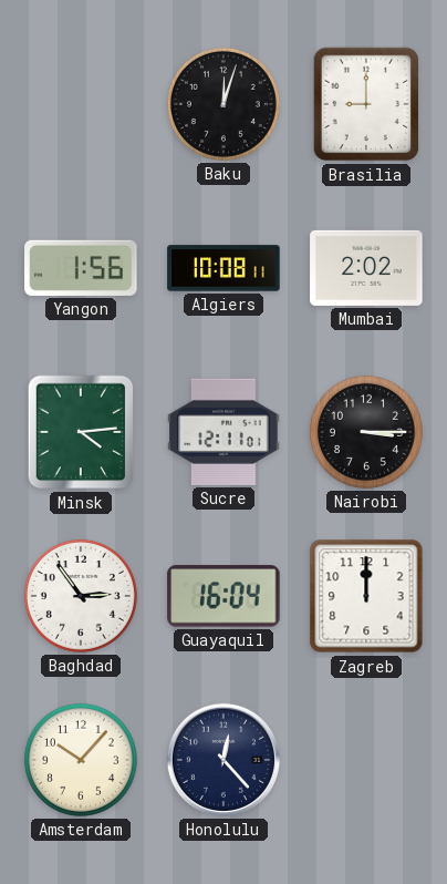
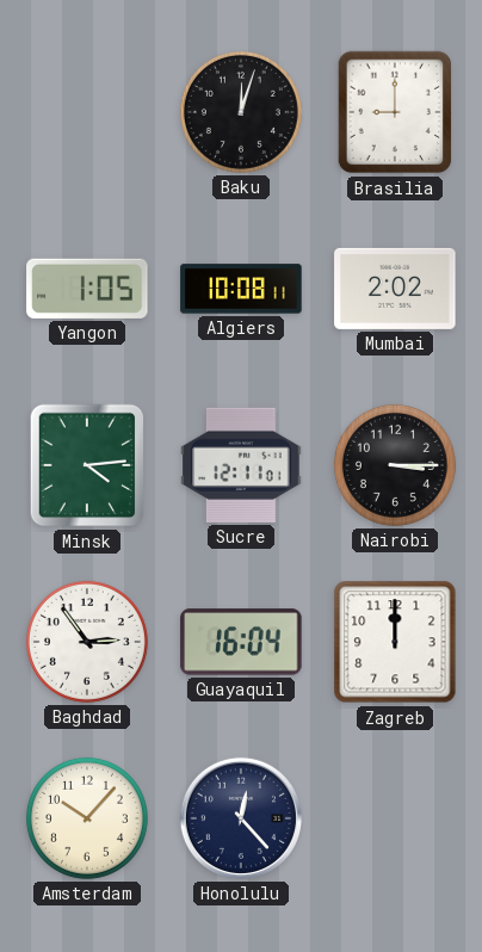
Yangon: 1:56 -> 1:05
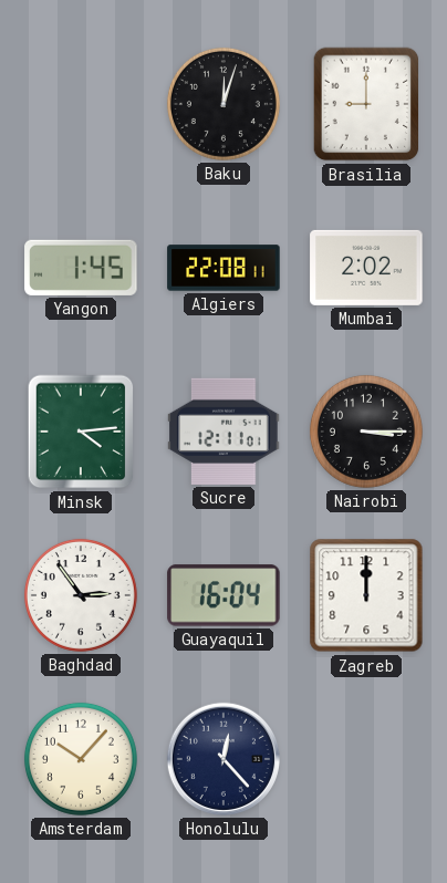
Yangon: 1:05 -> 1:45
Algiers: 10:08 -> 22:08
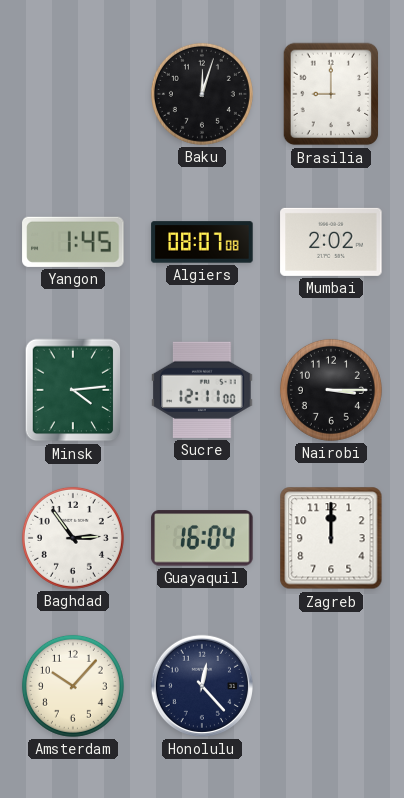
Algiers: 22:08 -> 08:07
Sucre: 12:11:01 -> 12:11:00
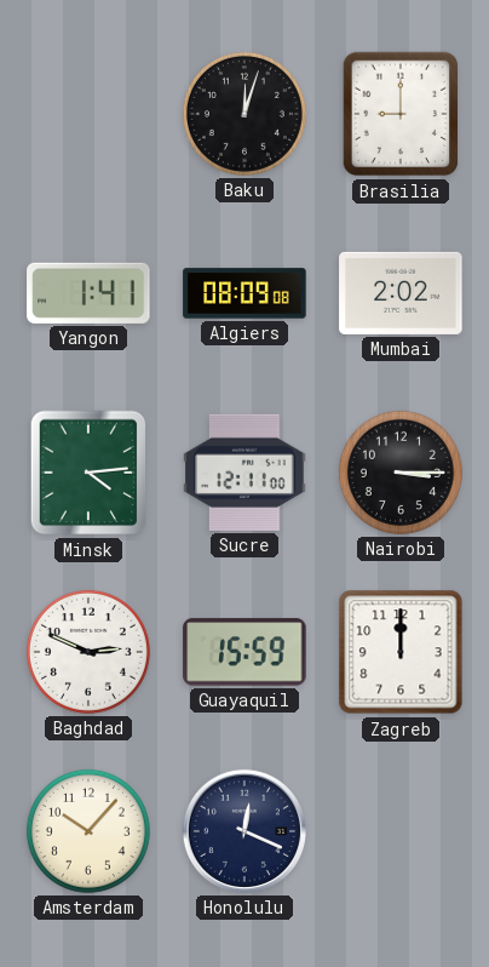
Yangon: 1:45 -> 1:41
Algiers: 08:07 -> 08:09
Baghdad: 2:54 -> 2:49
Guayaquil: 16:04 -> 15:59
Honolulu: 12:23 -> 12:19
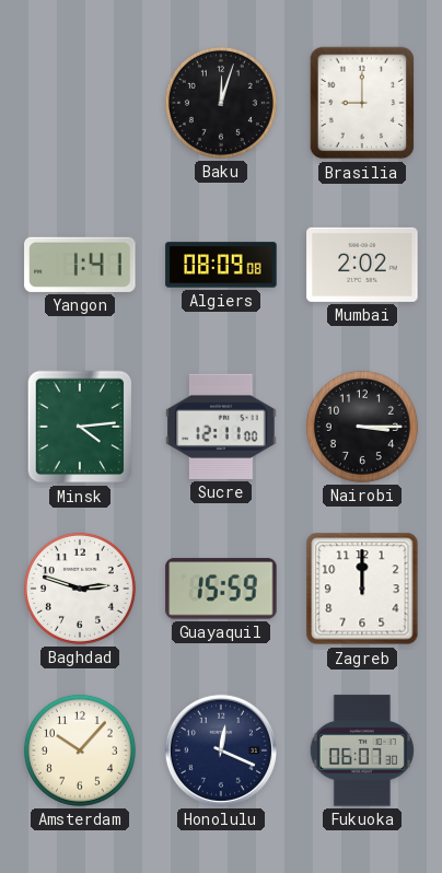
Baghdad: 2:49 -> 2:48
Fukuoka: none -> 06:07
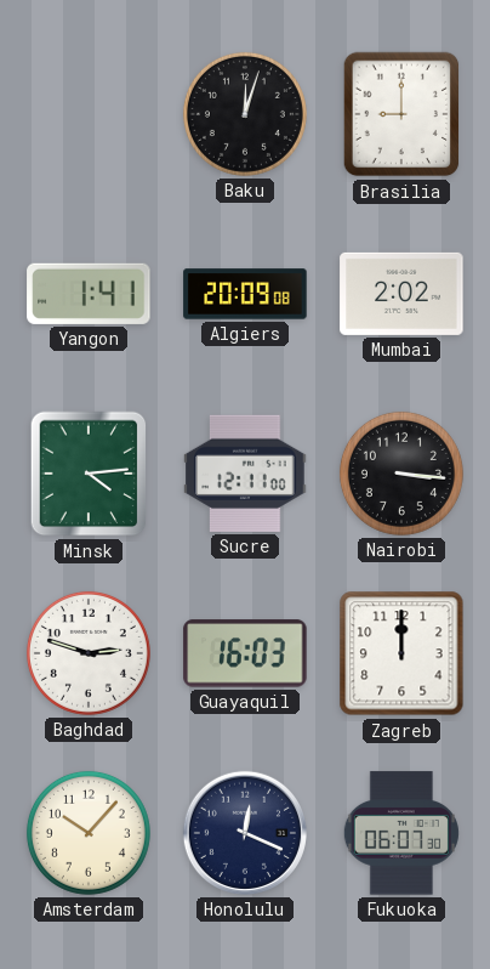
Algiers: 08:09 -> 20:09
Nairobi: 3:15 -> 3:16
Guayaquil: 15:59 -> 16:03
